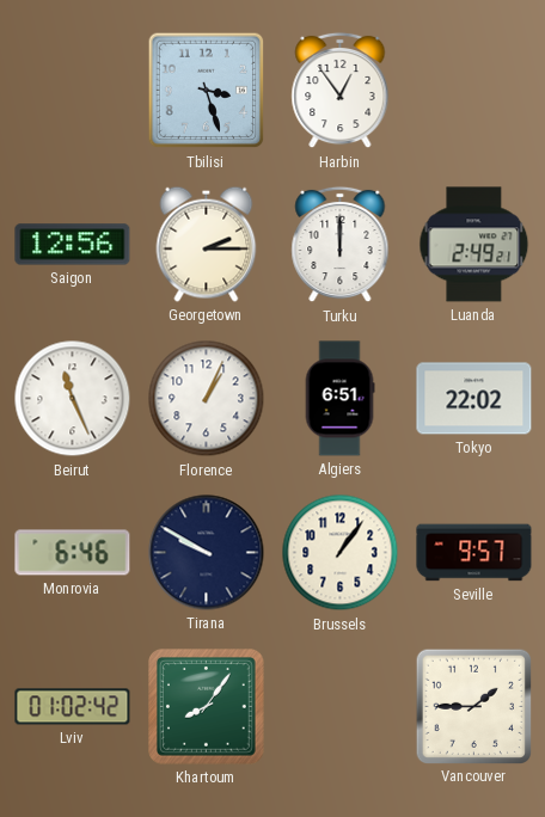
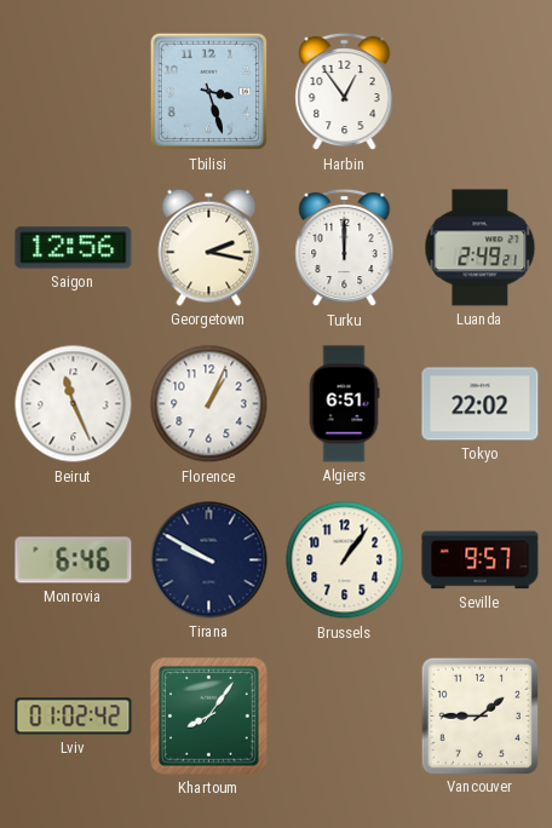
Georgetown: 2:15 -> 2:17
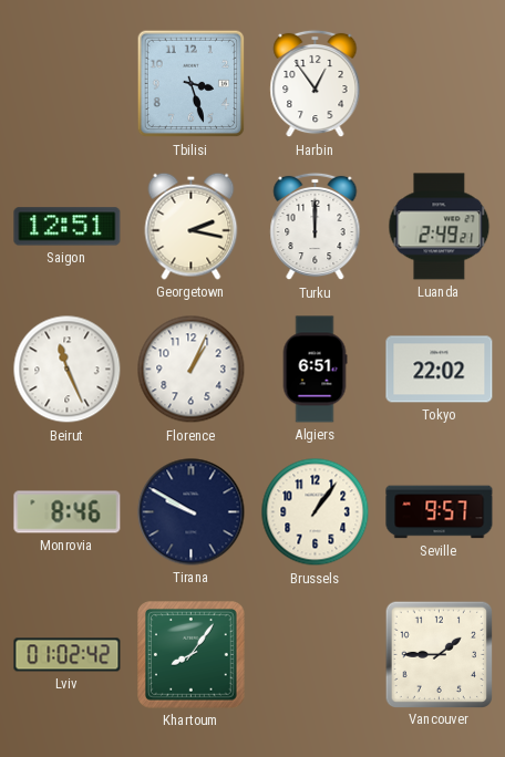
Saigon: 12:56 -> 12:51
Monrovia: 6:46 -> 8:46
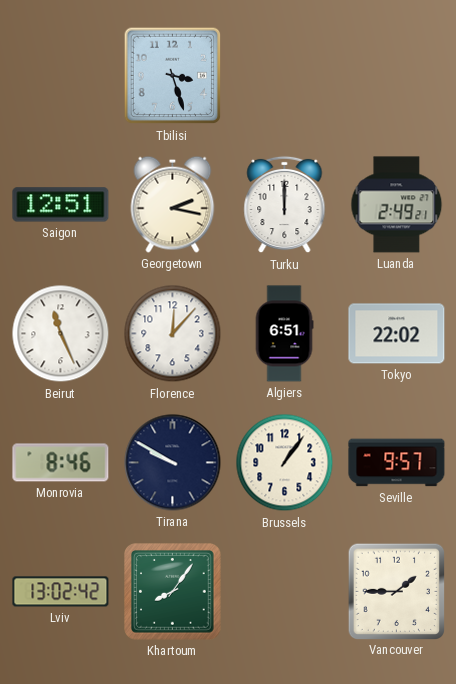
Harbin: 12:54 -> none
Florence: 1:04 -> 12:07
Lviv: 01:02 -> 13:02
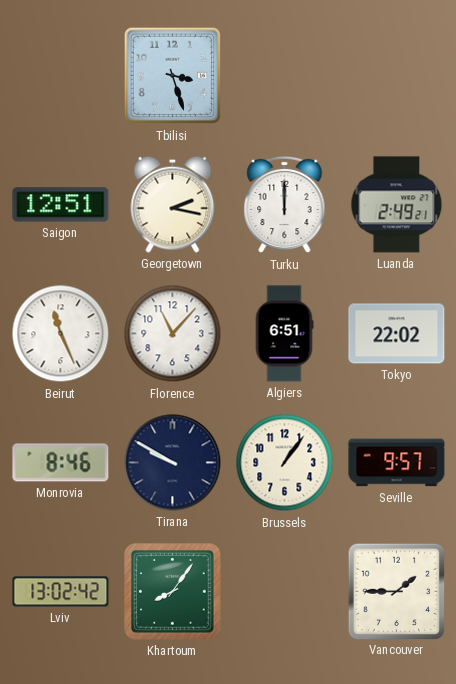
Florence: 12:07 -> 11:07
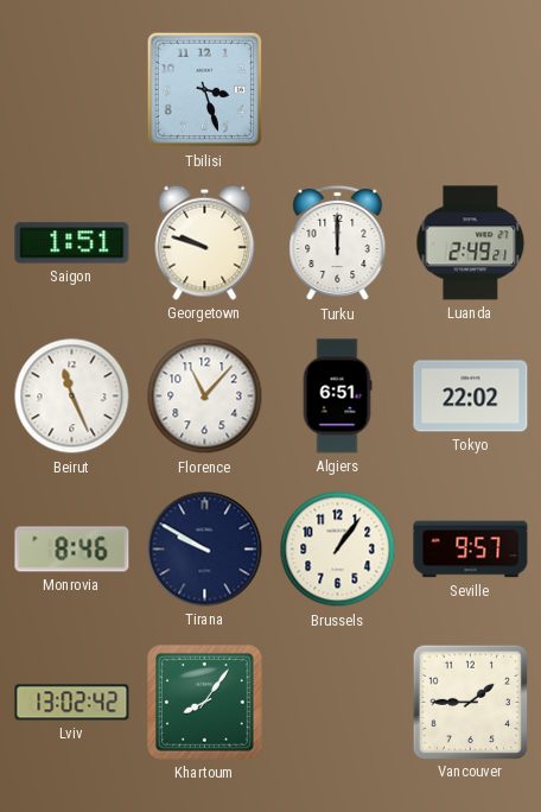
Saigon: 12:51 -> 1:51
Georgetown: 2:17 -> 9:48
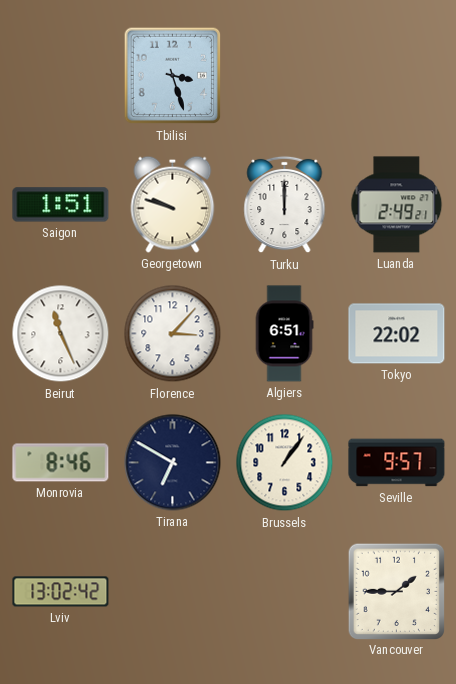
Florence: 11:07 -> 3:07
Tirana: 9:50 -> 6:50
Khartoum: 8:06 -> none
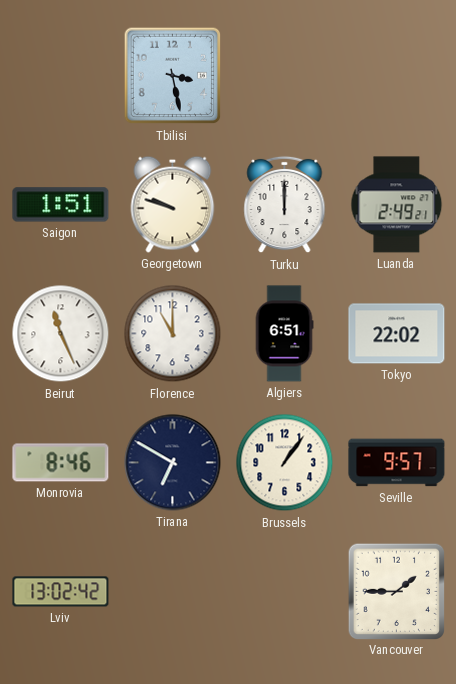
Tbilisi: 3:27 -> 3:28
Florence: 3:07 -> 11:00
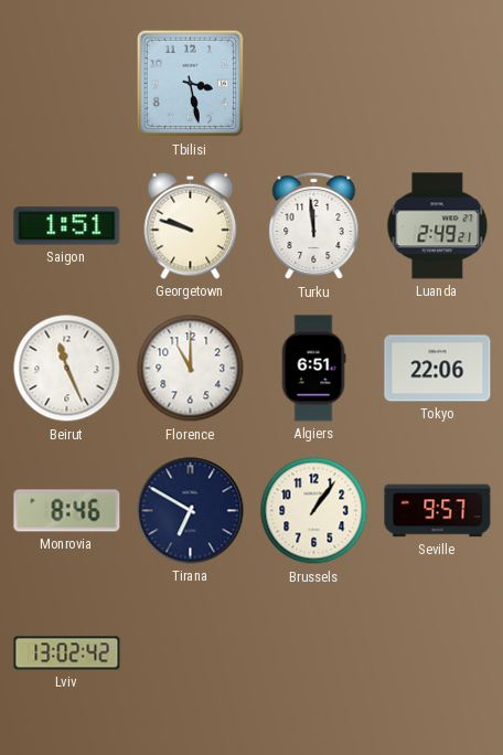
Turku: 12:00 -> 11:59
Tokyo: 22:02 -> 22:06
Vancouver: 1:45 -> none
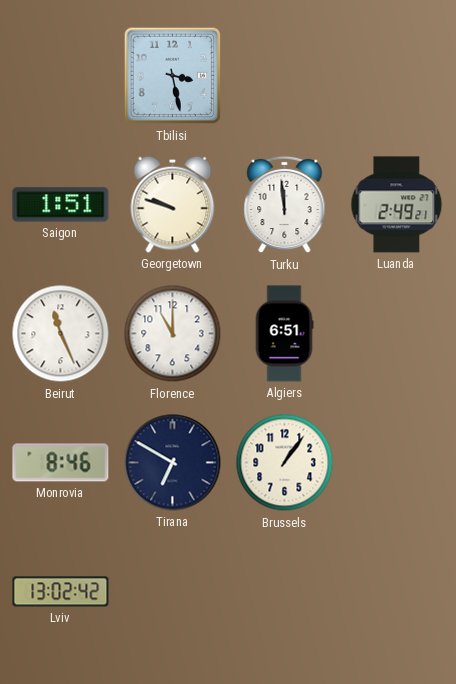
Tokyo: 22:06 -> none
Seville: 9:57 -> none
